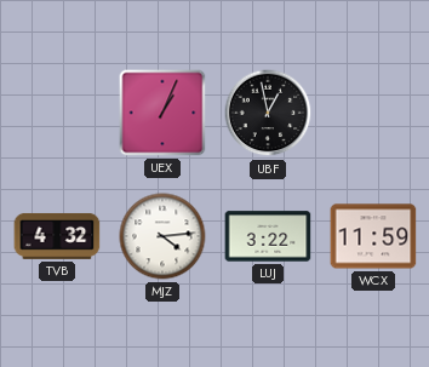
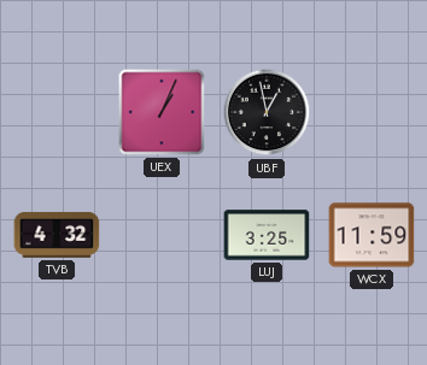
MJZ: 4:14 -> none
LUJ: 3:22 -> 3:25
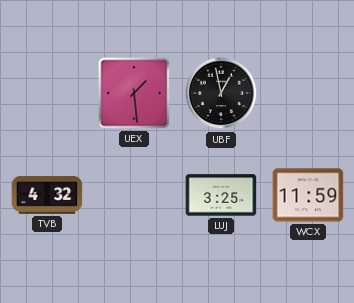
UEX: 1:04 -> 1:29
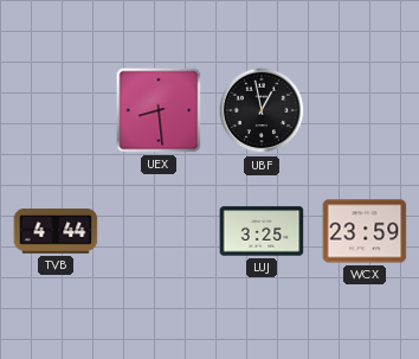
UEX: 1:29 -> 8:29
TVB: 4:32 -> 4:44
WCX: 11:59 -> 23:59
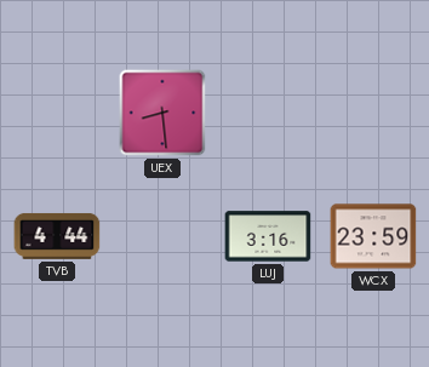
UBF: 12:58 -> none
LUJ: 3:25 -> 3:16
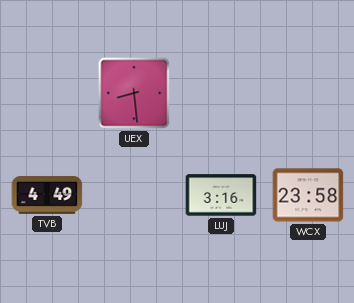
TVB: 4:44 -> 4:49
WCX: 23:59 -> 23:58
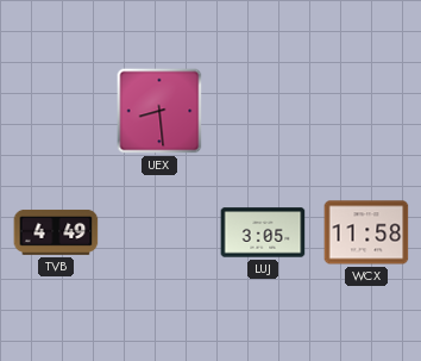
LUJ: 3:16 -> 3:05
WCX: 23:58 -> 11:58
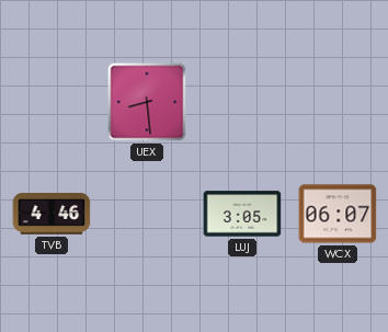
TVB: 4:49 -> 4:46
WCX: 11:58 -> 06:07
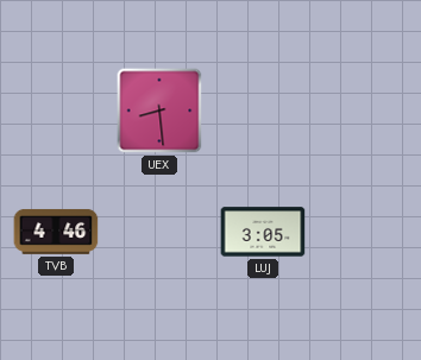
WCX: 06:07 -> none
